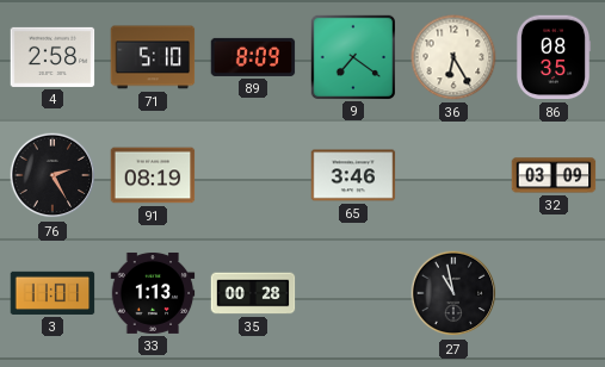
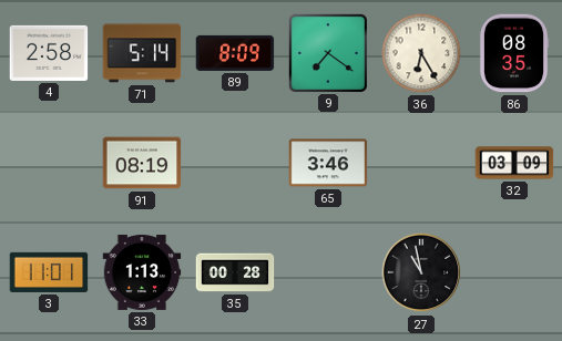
71: 5:10 -> 5:14
76: 2:25 -> none
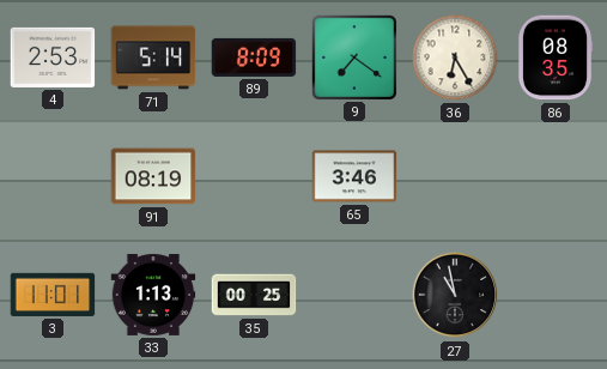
4: 2:58 -> 2:53
32: 03:09 -> none
35: 00:28 -> 00:25
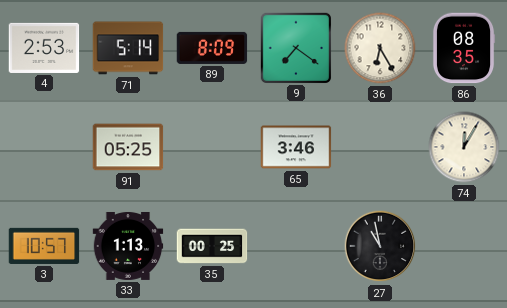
91: 08:19 -> 05:25
74: none -> 12:05
3: 11:01 -> 10:57
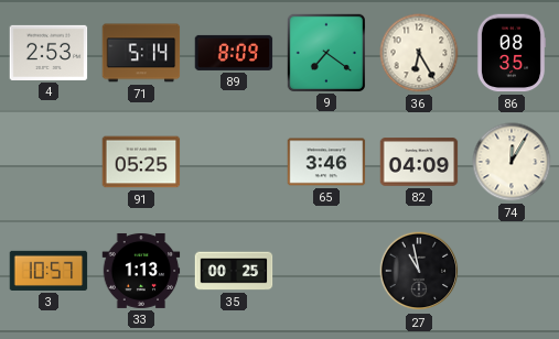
82: none -> 04:09
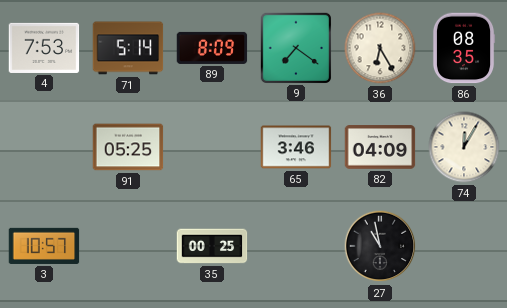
4: 2:53 -> 7:53
33: 1:13 -> none
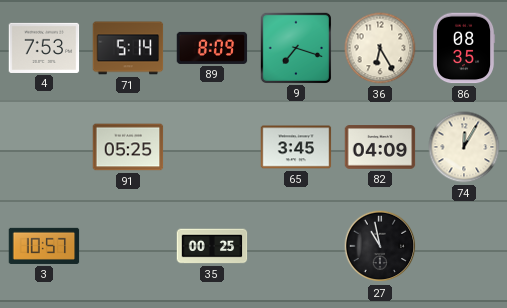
9: 7:21 -> 7:18
65: 3:46 -> 3:45
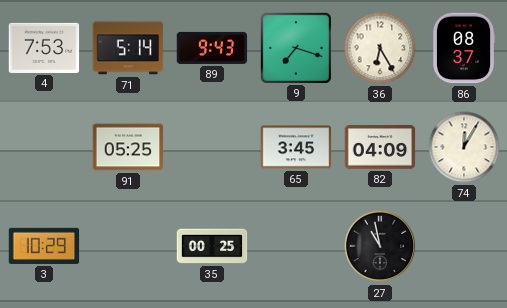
89: 8:09 -> 9:43
86: 08:35 -> 08:37
3: 10:57 -> 10:29
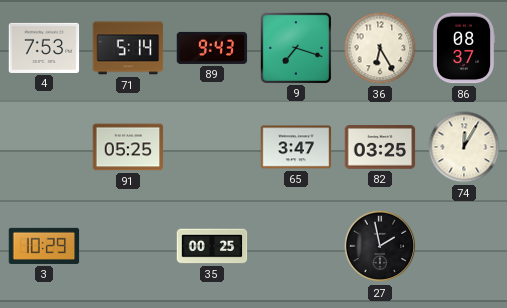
65: 3:45 -> 3:47
82: 04:09 -> 03:25
27: 10:58 -> 1:58
